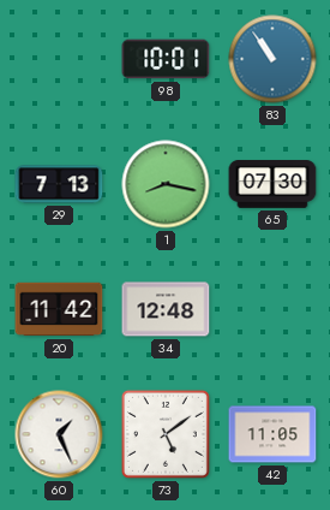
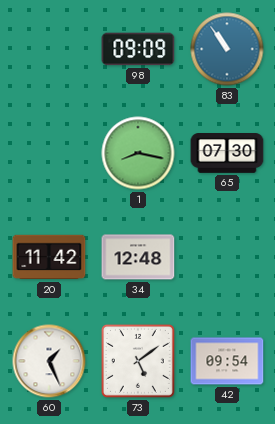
98: 10:01 -> 09:09
29: 7:13 -> none
42: 11:05 -> 09:54
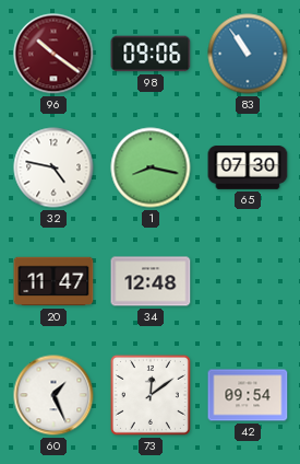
96: none -> 10:21
98: 09:09 -> 09:06
32: none -> 4:47
20: 11:42 -> 11:47
73: 5:09 -> 12:09
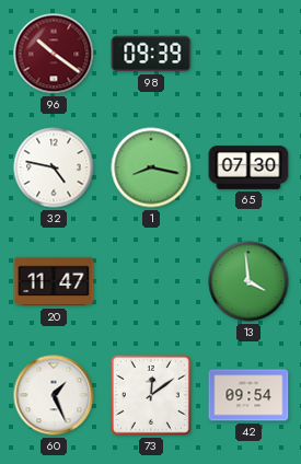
98: 09:06 -> 09:39
83: 10:54 -> none
34: 12:48 -> none
13: none -> 3:59
